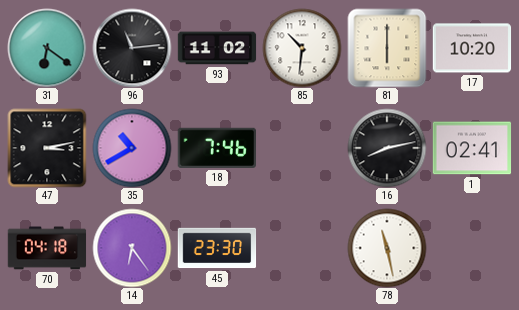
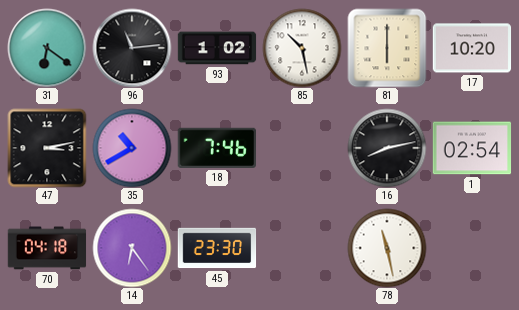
93: 11:02 -> 1:02
85: 10:31 -> 10:28
1: 02:41 -> 02:54
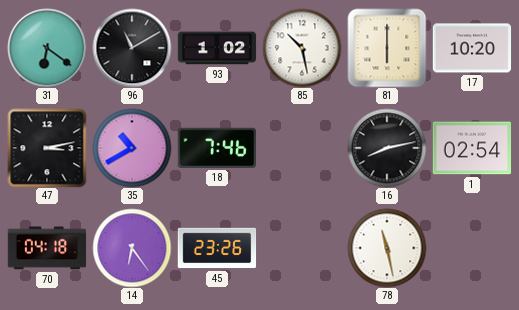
96: 11:14 -> 11:10
45: 23:30 -> 23:26
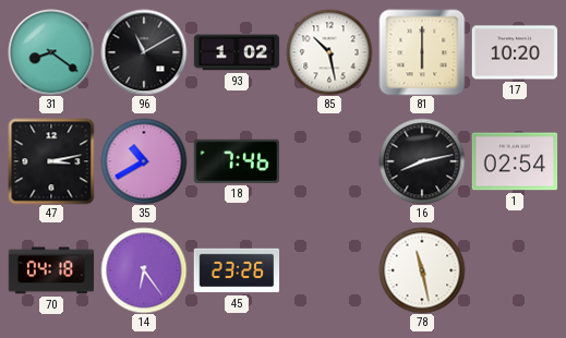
31: 6:21 -> 8:21
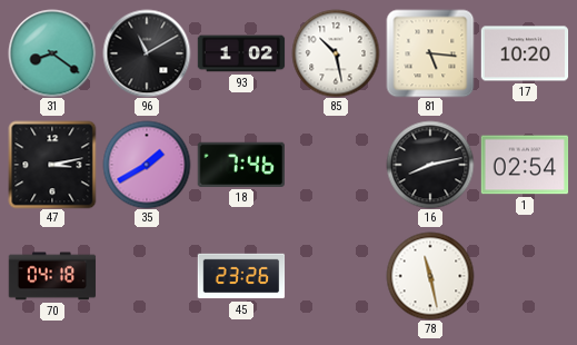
81: 6:00 -> 5:16
35: 10:40 -> 1:40
14: 6:24 -> none
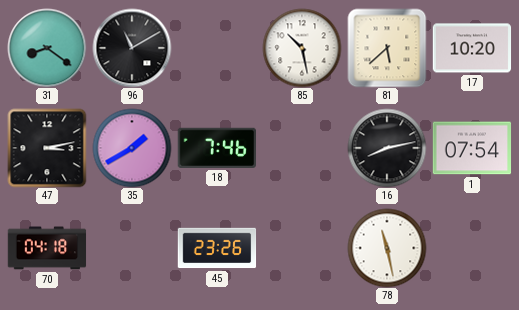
93: 1:02 -> none
81: 5:16 -> 5:38
1: 02:54 -> 07:54
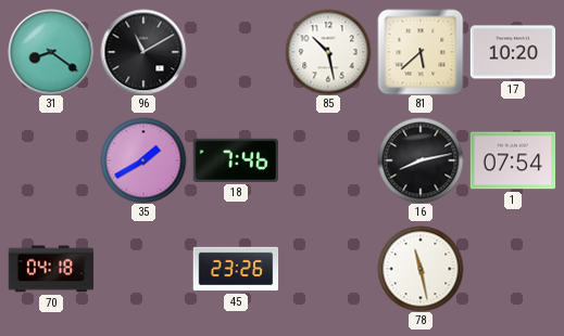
47: 3:13 -> none
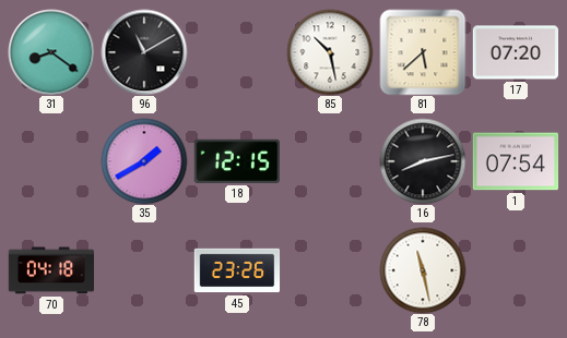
17: 10:20 -> 07:20
18: 7:46 -> 12:15
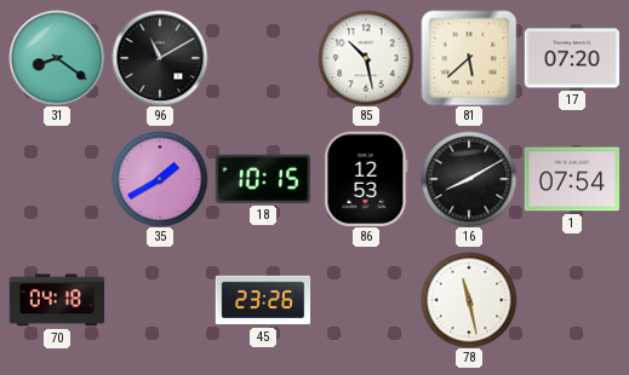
18: 12:15 -> 10:15
86: none -> 12:53
16: 8:13 -> 8:10
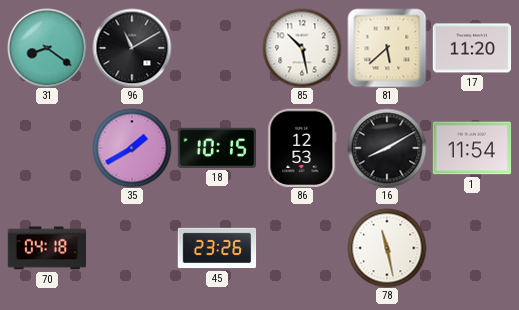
17: 07:20 -> 11:20
1: 07:54 -> 11:54
